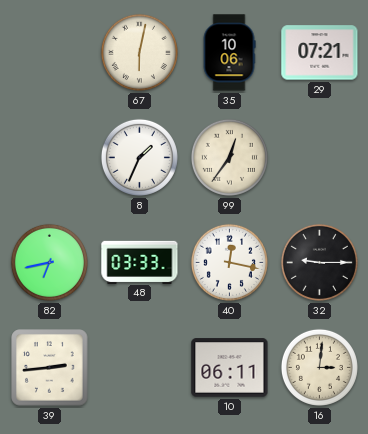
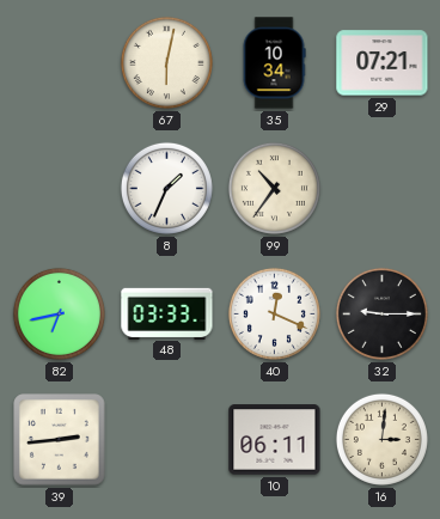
35: 10:06 -> 10:34
99: 12:36 -> 10:36
40: 12:17 -> 12:19
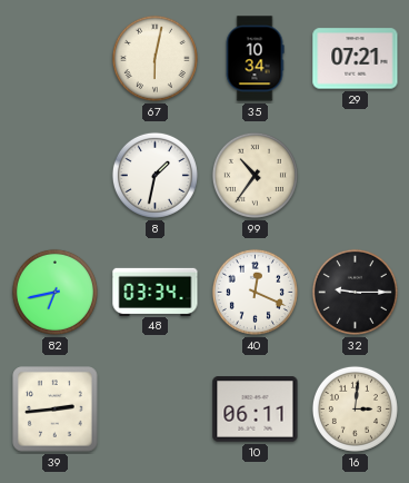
8: 1:34 -> 1:32
48: 03:33 -> 03:34
